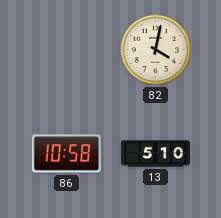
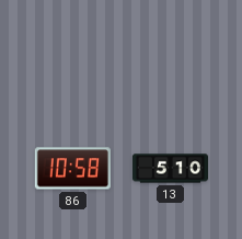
82: 4:02 -> none
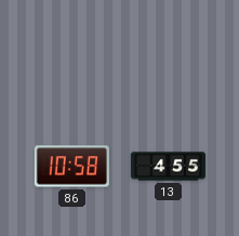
13: 5:10 -> 4:55
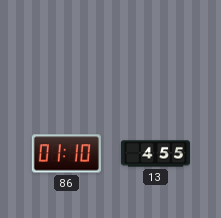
86: 10:58 -> 01:10
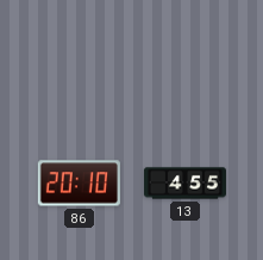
86: 01:10 -> 20:10
